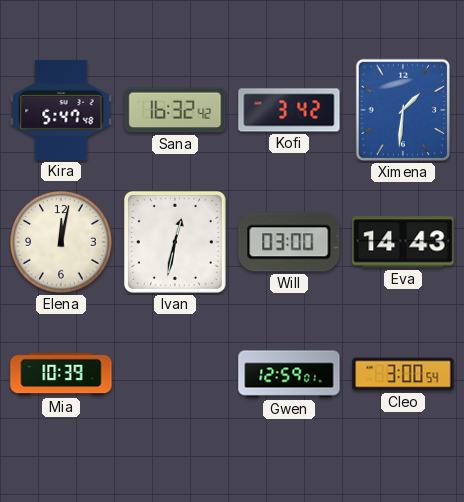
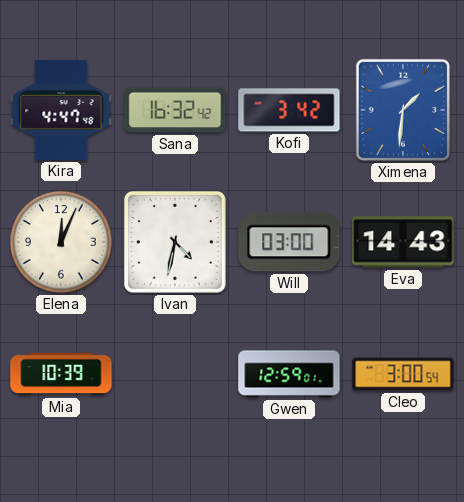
Kira: 5:47 -> 4:47
Elena: 12:02 -> 12:04
Ivan: 12:32 -> 4:32
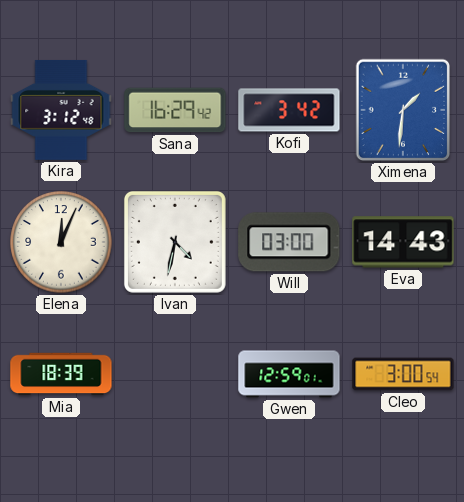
Kira: 4:47 -> 3:12
Sana: 16:32 -> 16:29
Mia: 10:39 -> 18:39
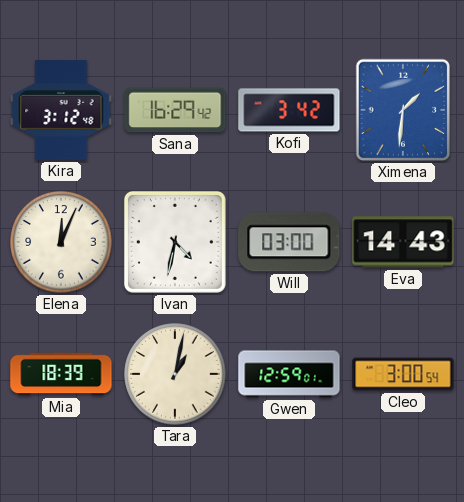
Tara: none -> 1:02
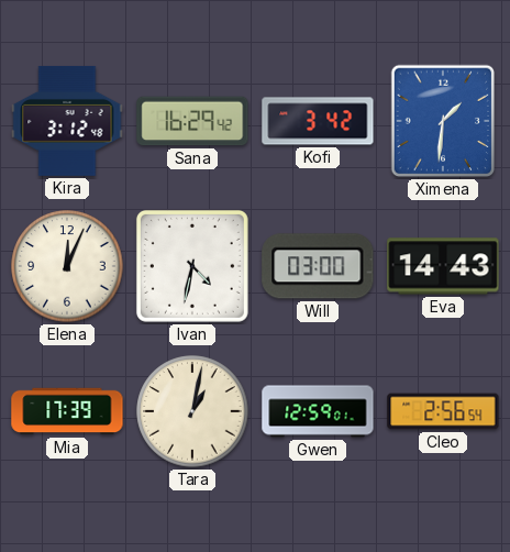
Mia: 18:39 -> 17:39
Cleo: 3:00 -> 2:56
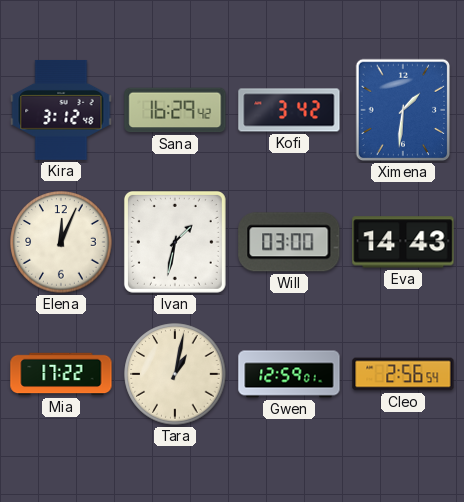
Ivan: 4:32 -> 1:32
Mia: 17:39 -> 17:22
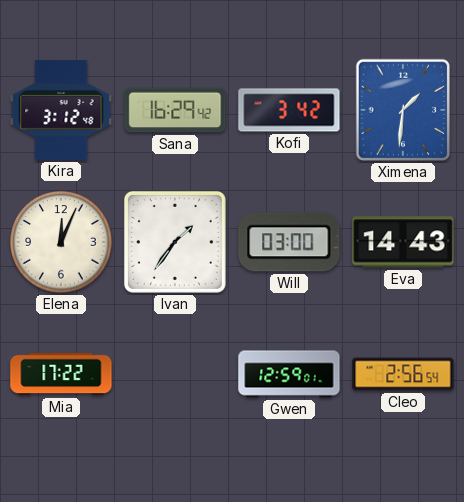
Ivan: 1:32 -> 1:36
Tara: 1:02 -> none
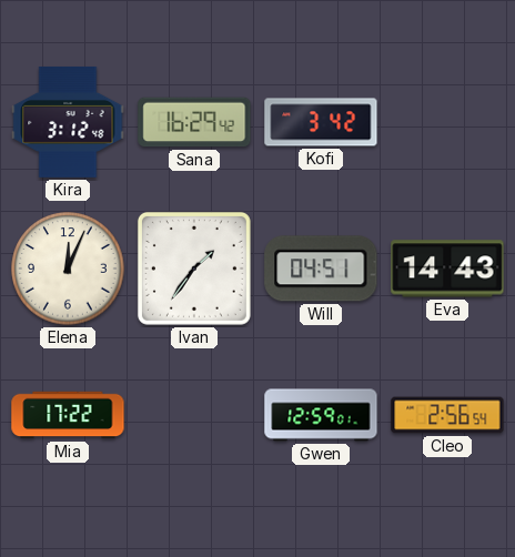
Ximena: 1:31 -> none
Will: 03:00 -> 04:51
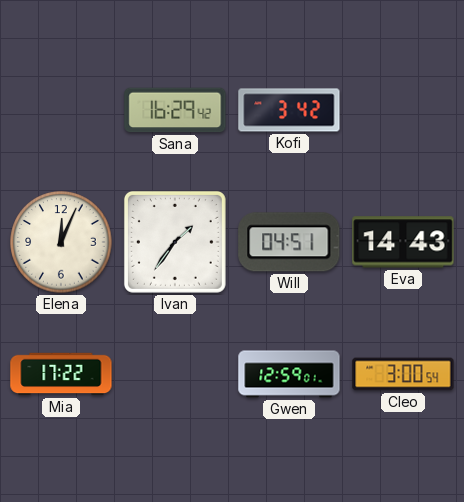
Kira: 3:12 -> none
Cleo: 2:56 -> 3:00
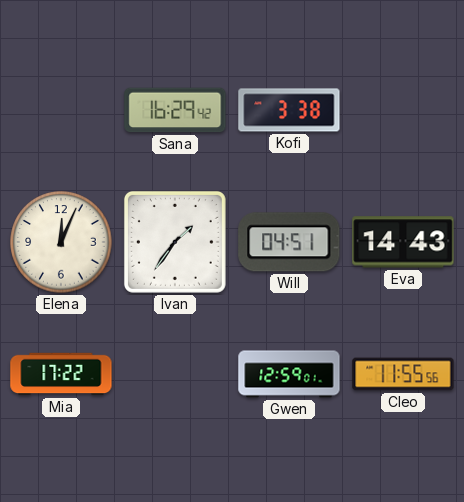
Kofi: 3:42 -> 3:38
Cleo: 3:00 -> 11:55
